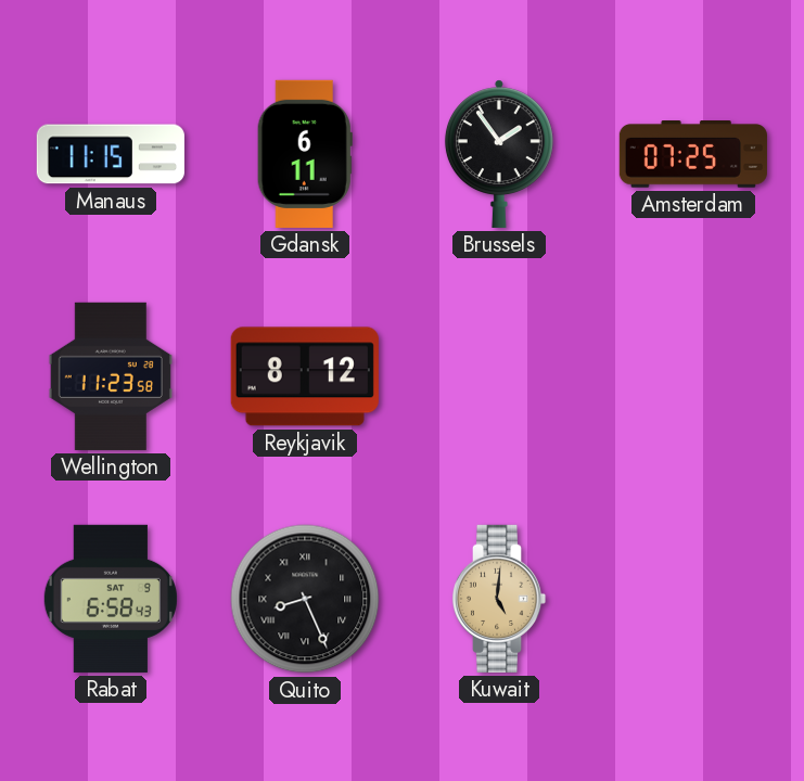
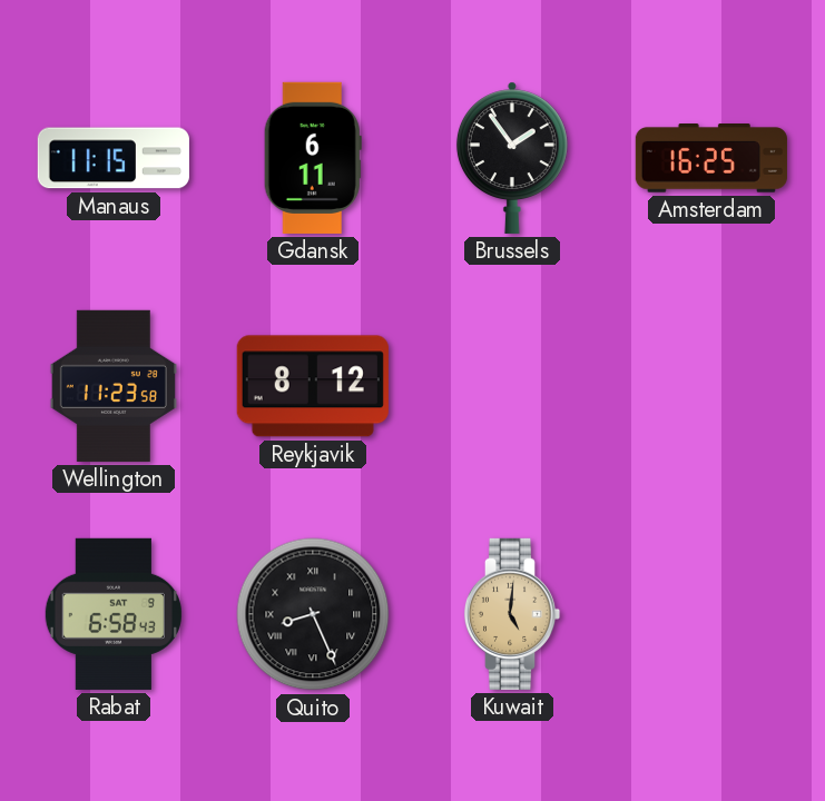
Amsterdam: 07:25 -> 16:25
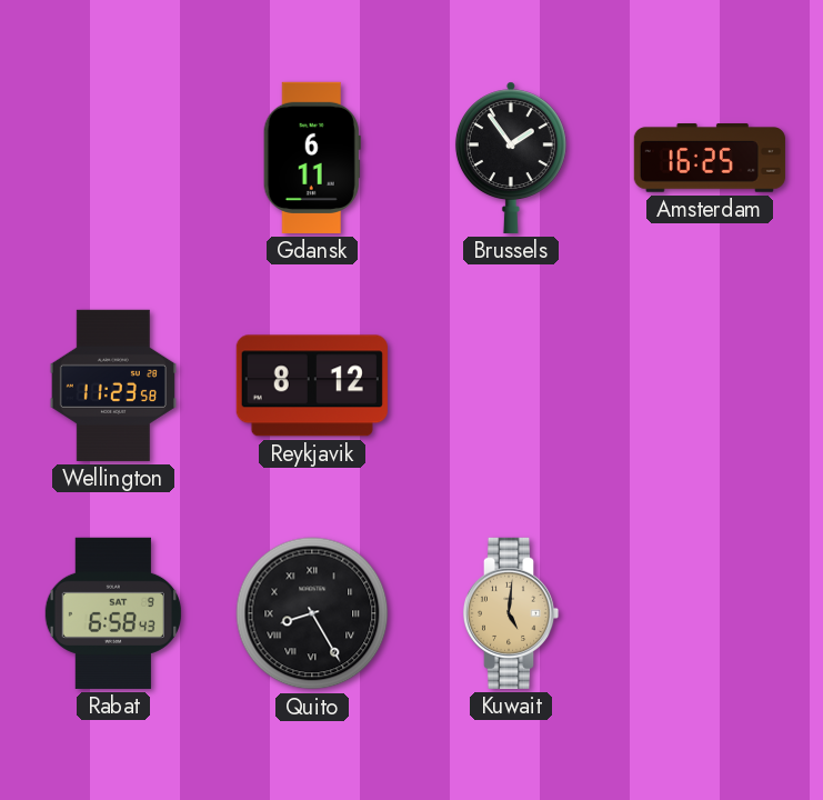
Manaus: 11:15 -> none
Quito: 8:26 -> 8:25
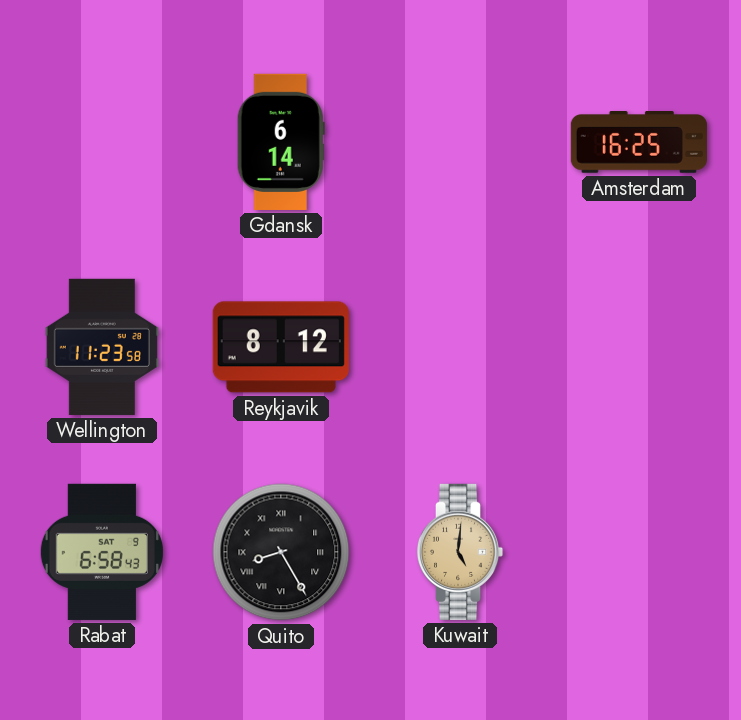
Gdansk: 6:11 -> 6:14
Brussels: 1:54 -> none
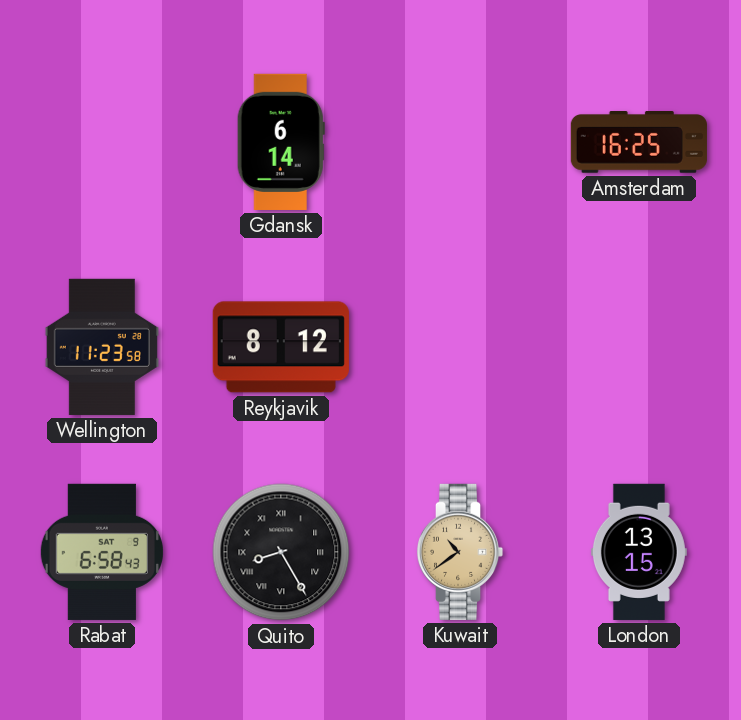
Kuwait: 5:01 -> 10:39
London: none -> 13:15
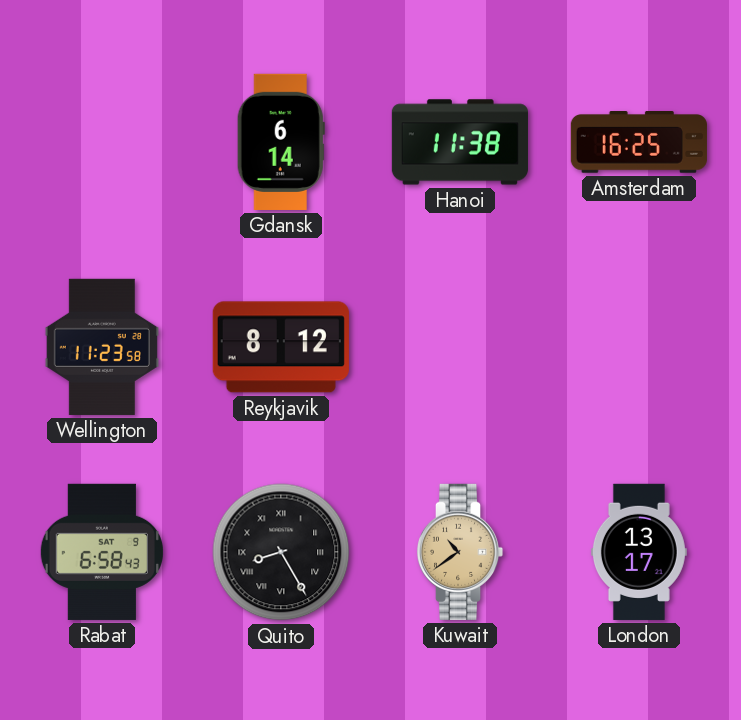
Hanoi: none -> 11:38
London: 13:15 -> 13:17
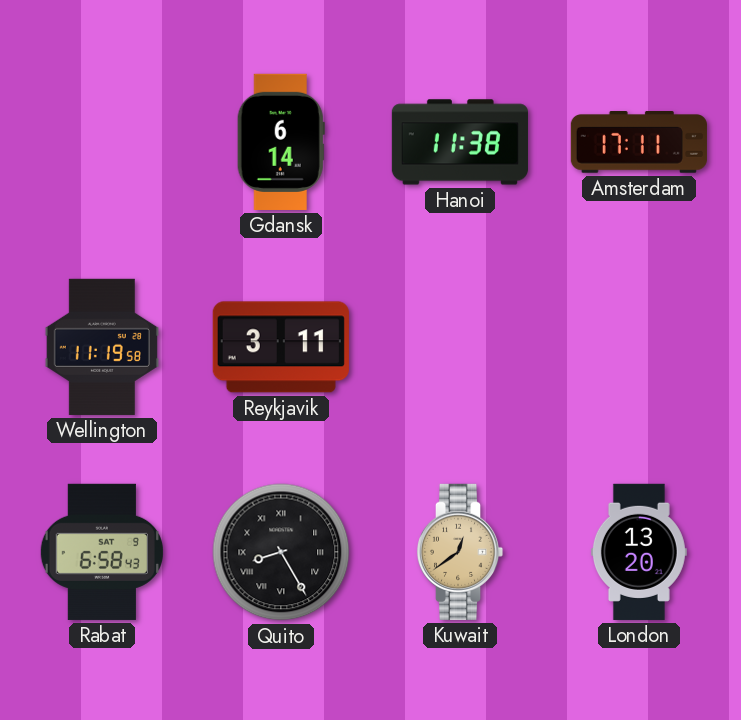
Amsterdam: 16:25 -> 17:11
Wellington: 11:23 -> 11:19
Reykjavik: 8:12 -> 3:11
Kuwait: 10:39 -> 12:39
London: 13:17 -> 13:20
